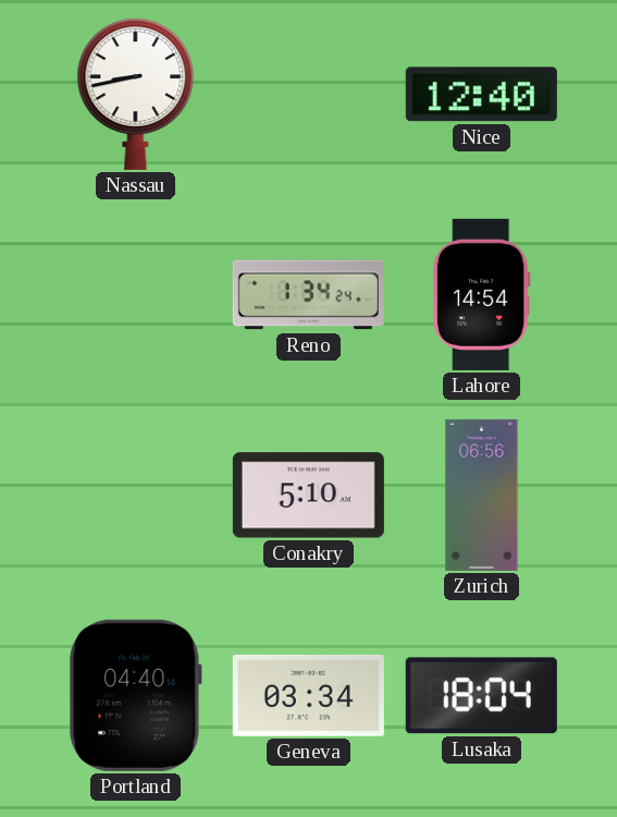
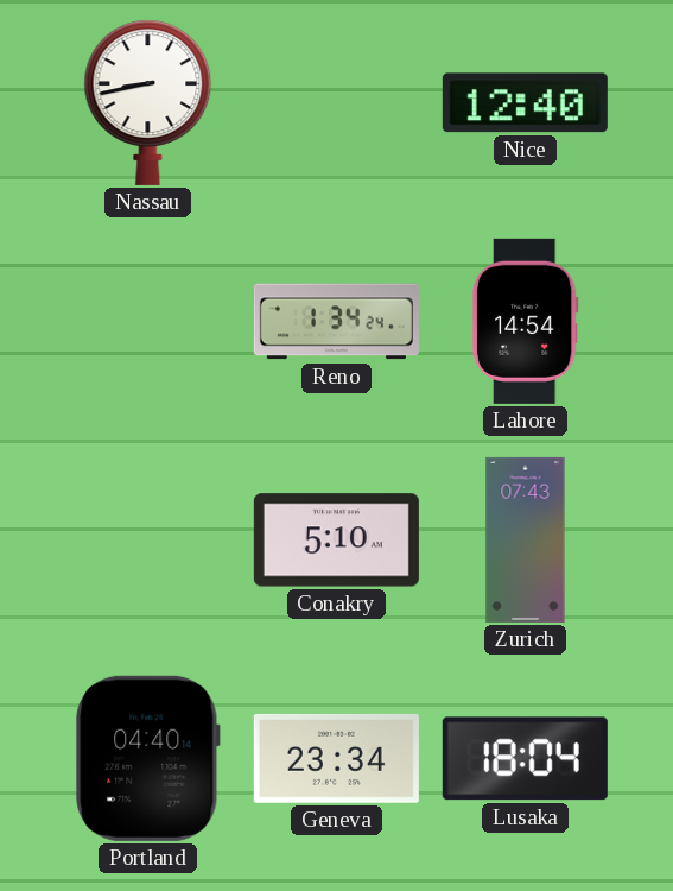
Zurich: 06:56 -> 07:43
Geneva: 03:34 -> 23:34
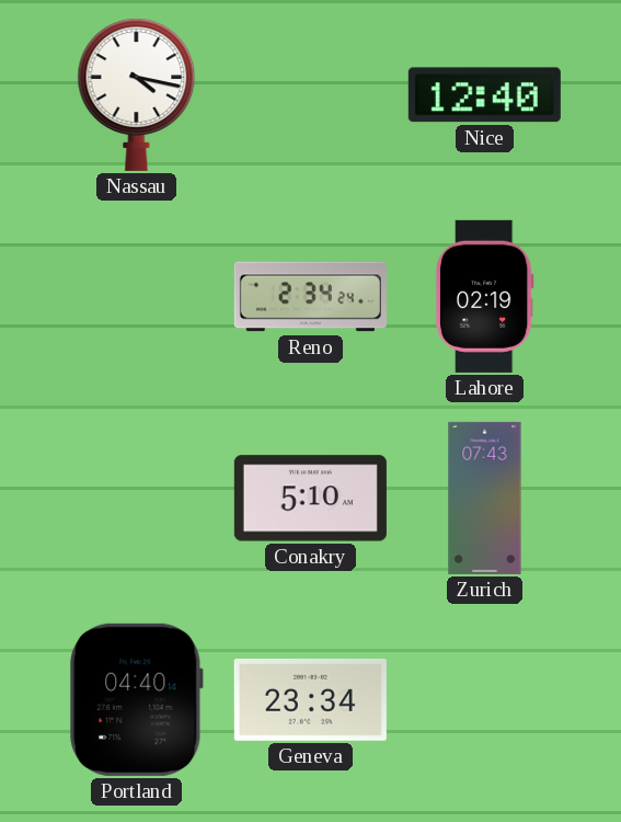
Nassau: 8:43 -> 4:17
Reno: 1:34 -> 2:34
Lahore: 14:54 -> 02:19
Lusaka: 18:04 -> none
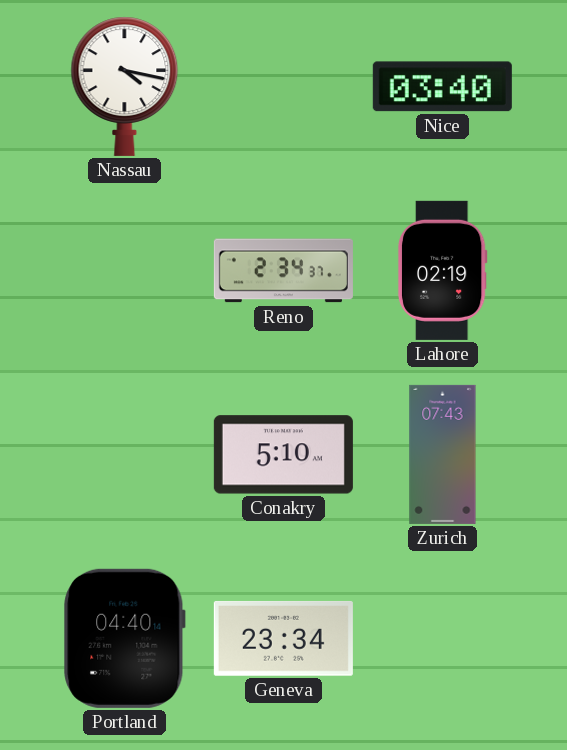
Nice: 12:40 -> 03:40
Reno: 2:34:24 -> 2:34:37
